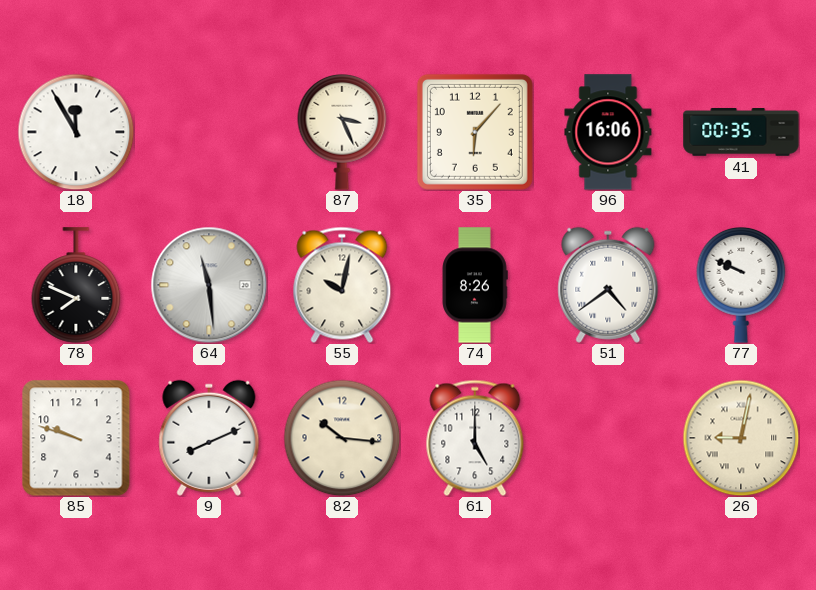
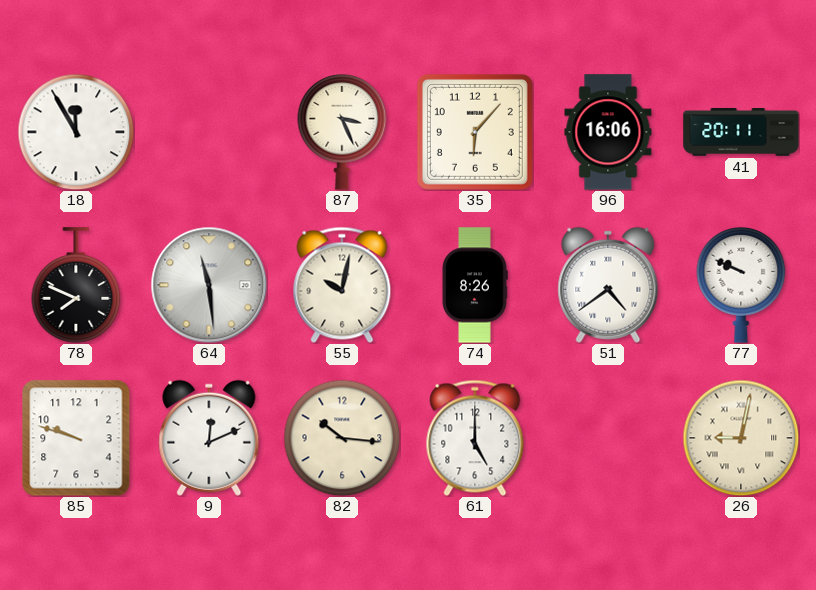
41: 00:35 -> 20:11
9: 8:11 -> 12:11
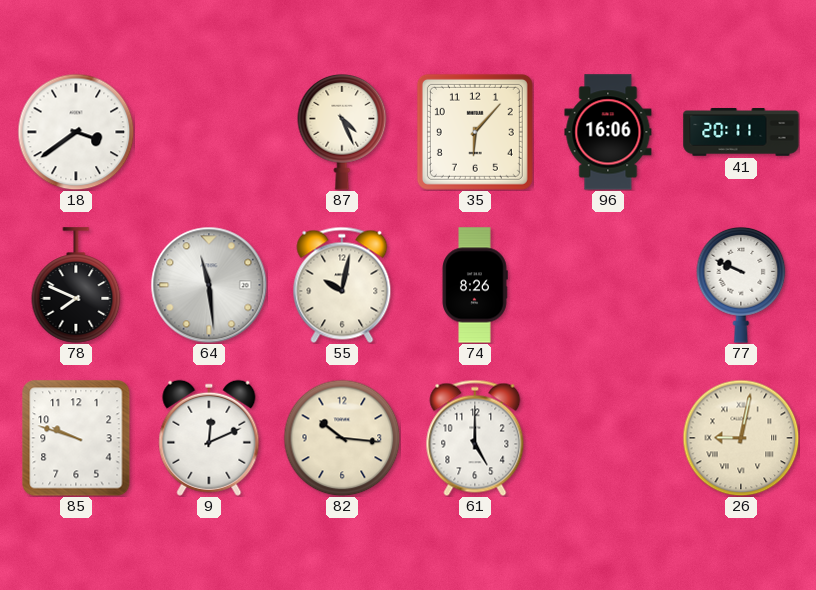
18: 11:55 -> 3:39
87: 3:26 -> 4:26
51: 4:39 -> none
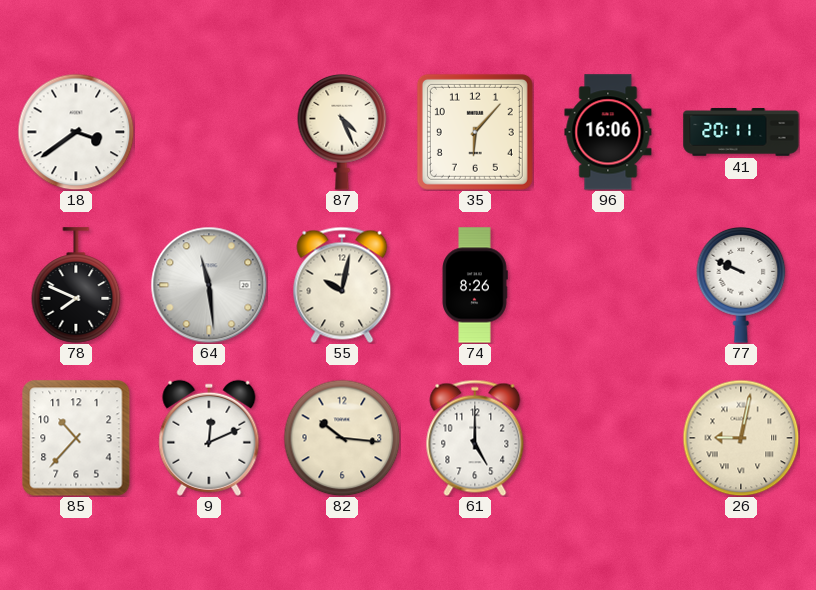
85: 9:48 -> 10:37
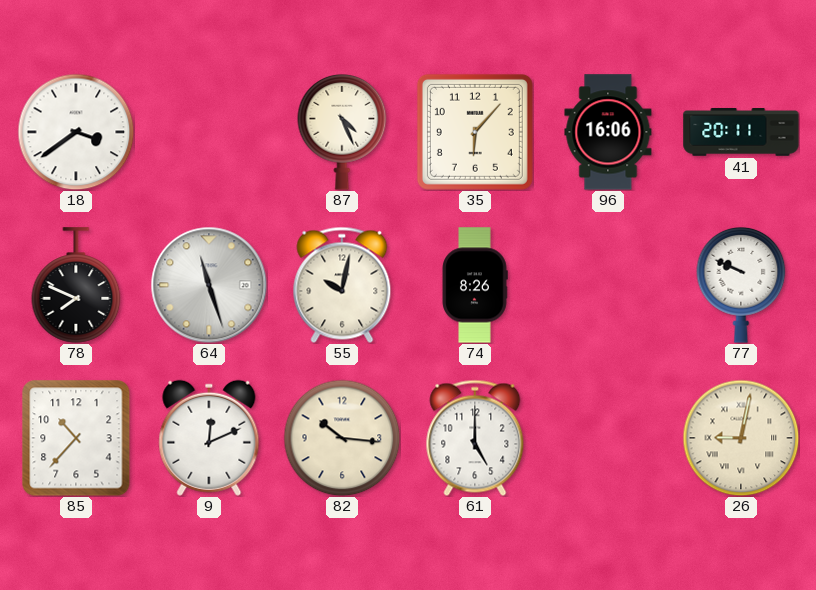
64: 11:29 -> 11:27
